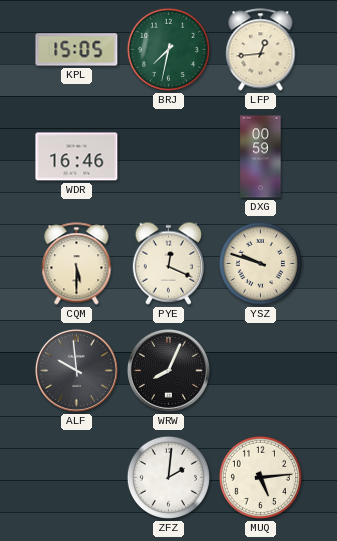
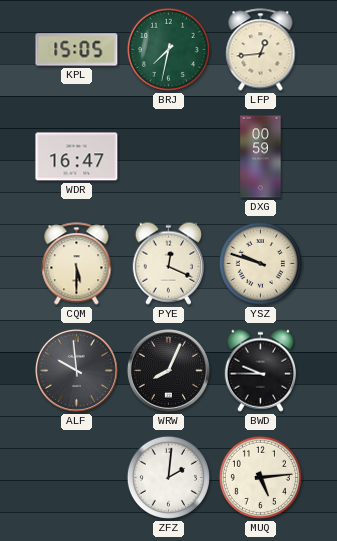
WDR: 16:46 -> 16:47
BWD: none -> 9:45
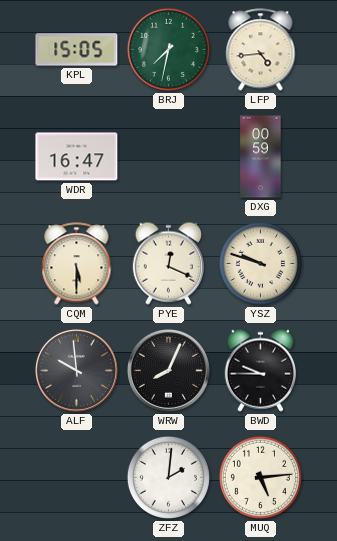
LFP: 12:44 -> 4:44
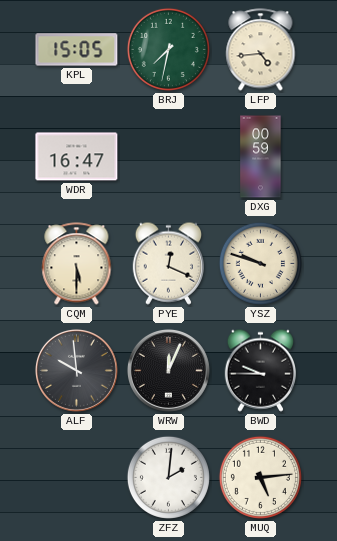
WRW: 8:04 -> 12:04
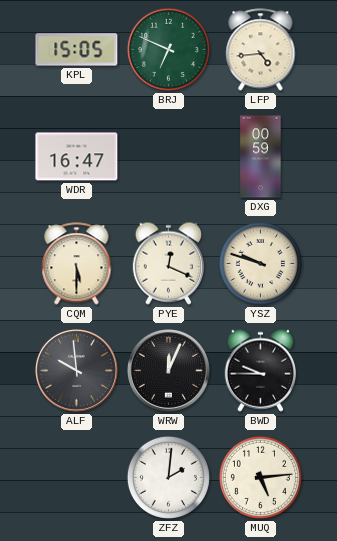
BRJ: 7:32 -> 6:49
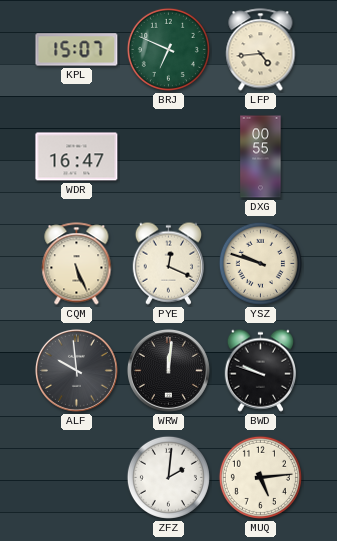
KPL: 15:05 -> 15:07
DXG: 00:59 -> 00:55
CQM: 5:30 -> 5:26
WRW: 12:04 -> 12:01
BWD: 9:45 -> 9:48
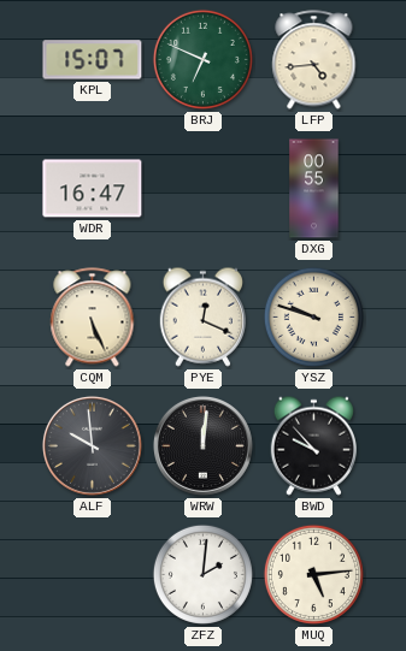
BWD: 9:48 -> 9:53
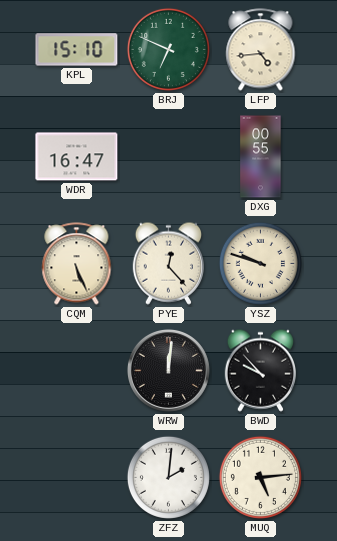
KPL: 15:07 -> 15:10
PYE: 12:19 -> 12:23
ALF: 9:59 -> none
